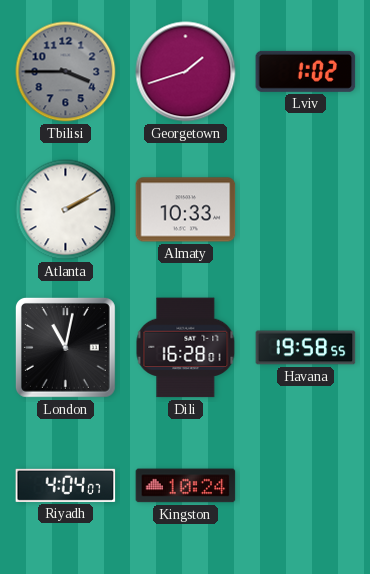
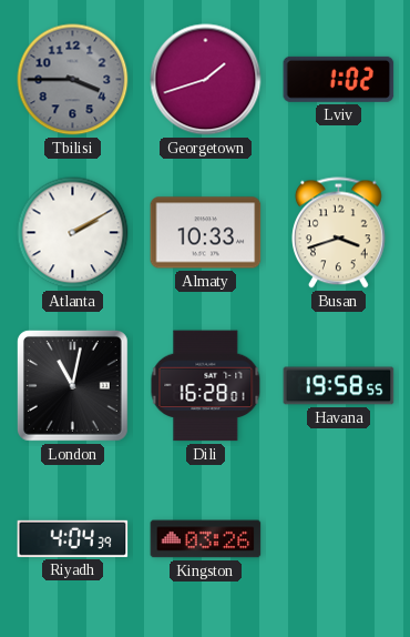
Busan: none -> 3:42
Riyadh: 4:04:07 -> 4:04:39
Kingston: 10:24 -> 03:26
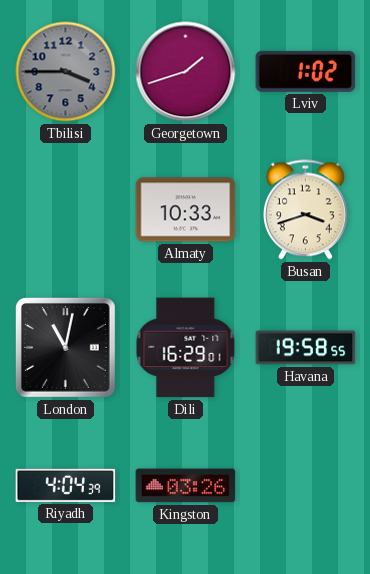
Atlanta: 2:10 -> none
Dili: 16:28 -> 16:29
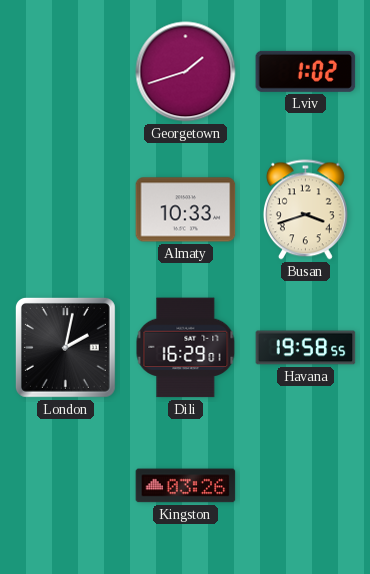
Tbilisi: 3:45 -> none
London: 11:02 -> 2:02
Riyadh: 4:04 -> none
